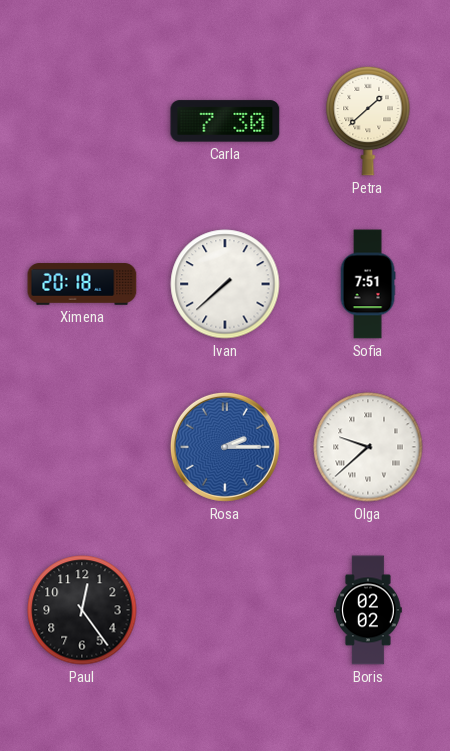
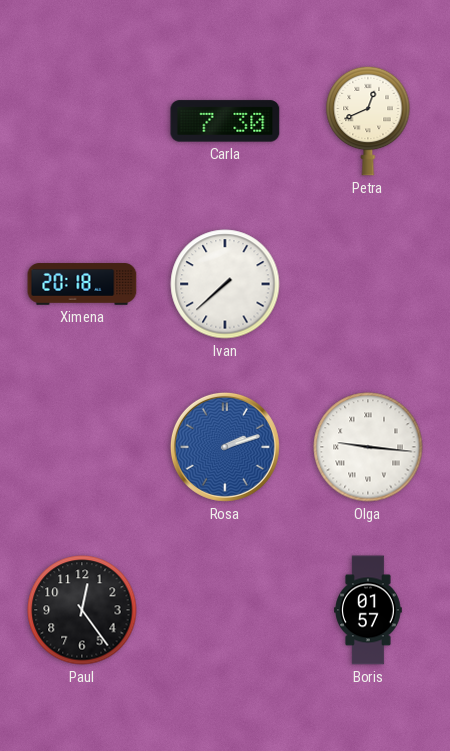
Petra: 1:38 -> 12:41
Sofia: 7:51 -> none
Rosa: 2:15 -> 2:12
Olga: 9:38 -> 9:16
Boris: 02:02 -> 01:57
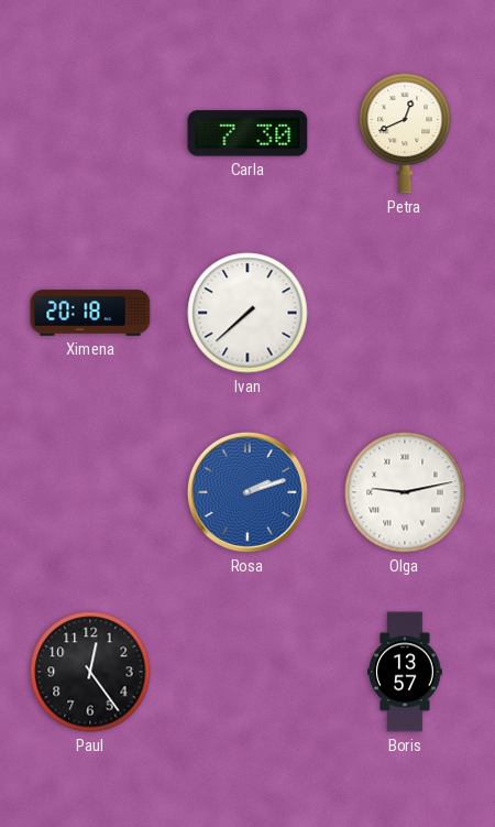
Olga: 9:16 -> 9:13
Boris: 01:57 -> 13:57
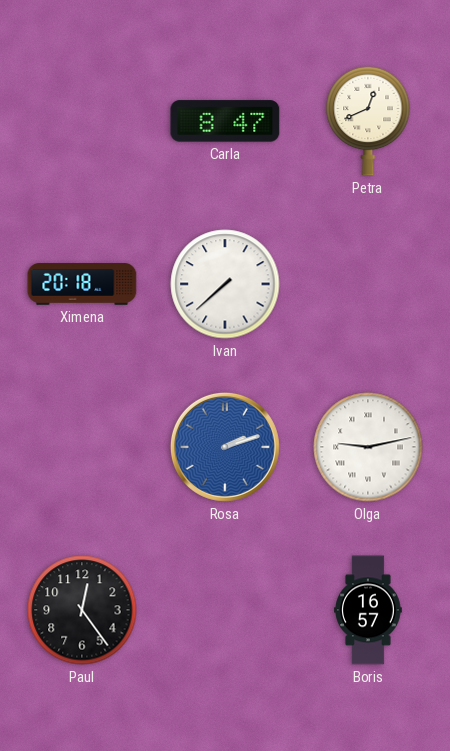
Carla: 7:30 -> 8:47
Boris: 13:57 -> 16:57
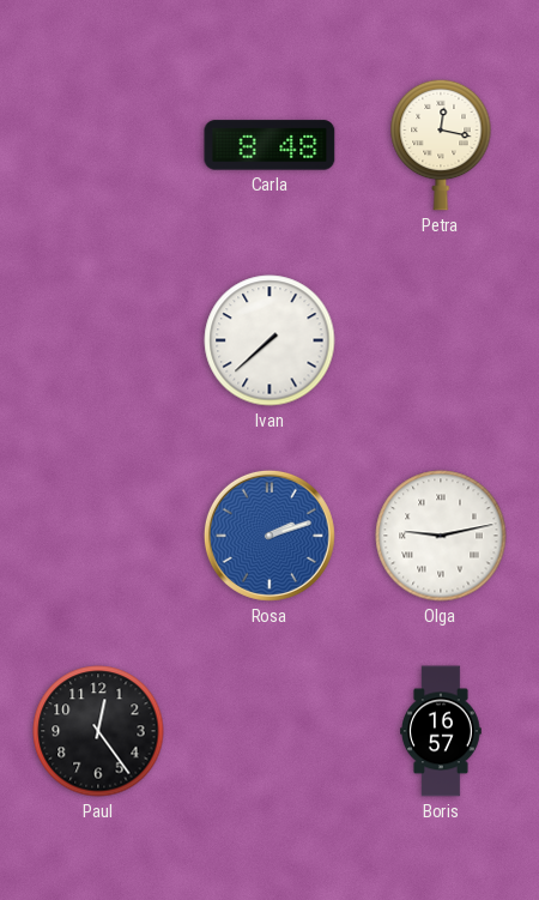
Carla: 8:47 -> 8:48
Petra: 12:41 -> 12:17
Ximena: 20:18 -> none
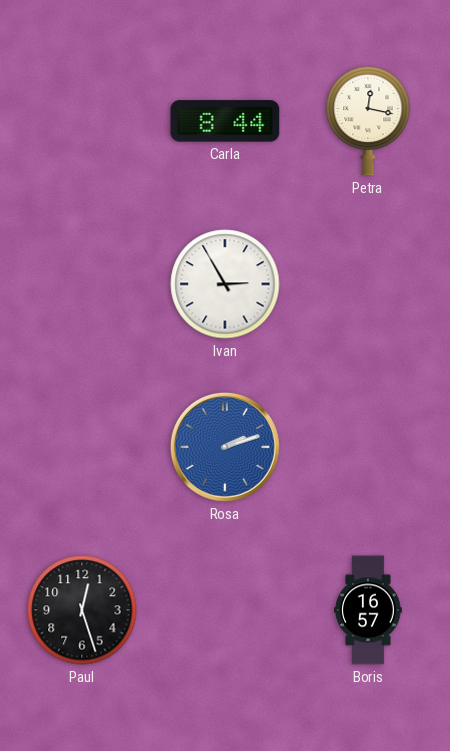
Carla: 8:48 -> 8:44
Ivan: 7:38 -> 2:55
Olga: 9:13 -> none
Paul: 12:24 -> 12:27
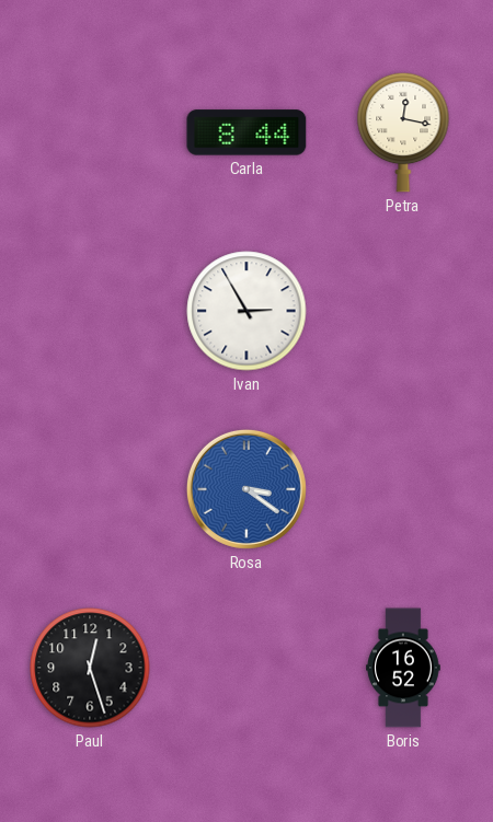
Rosa: 2:12 -> 3:21
Boris: 16:57 -> 16:52
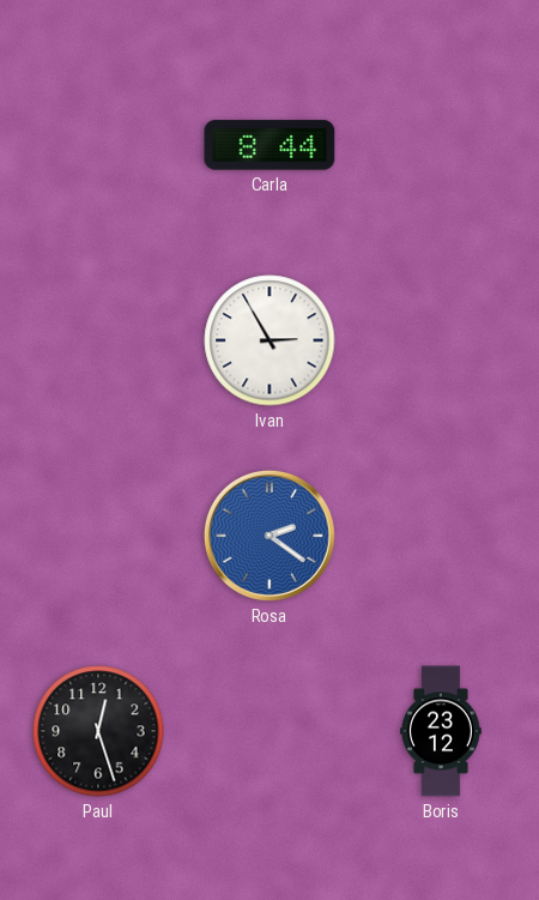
Petra: 12:17 -> none
Rosa: 3:21 -> 2:21
Boris: 16:52 -> 23:12
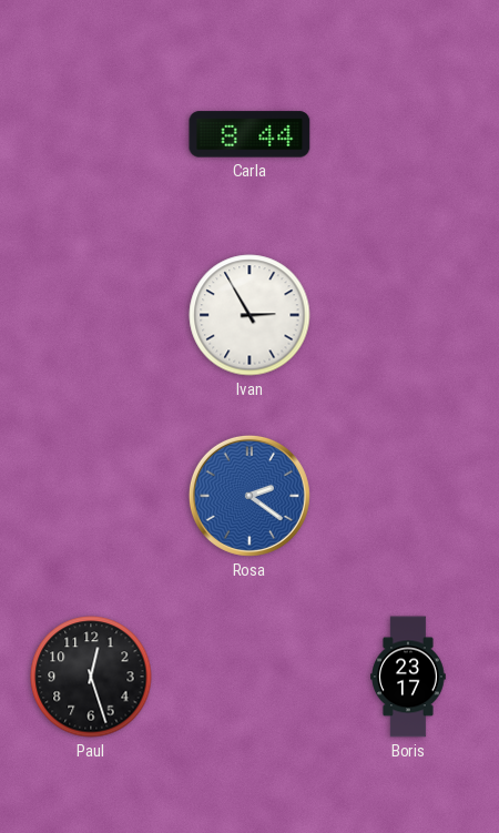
Boris: 23:12 -> 23:17
